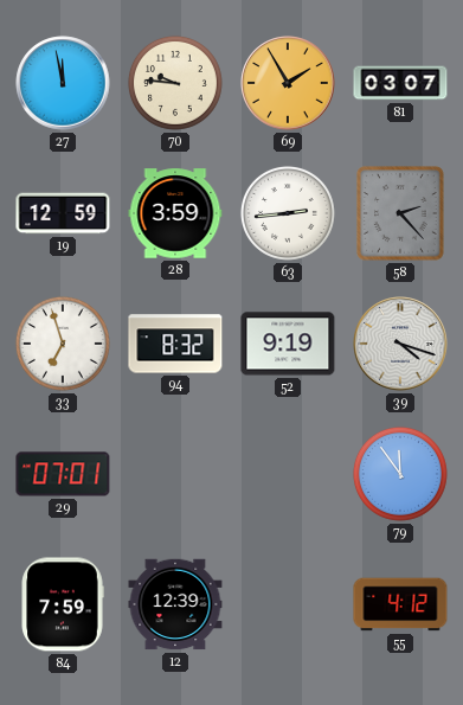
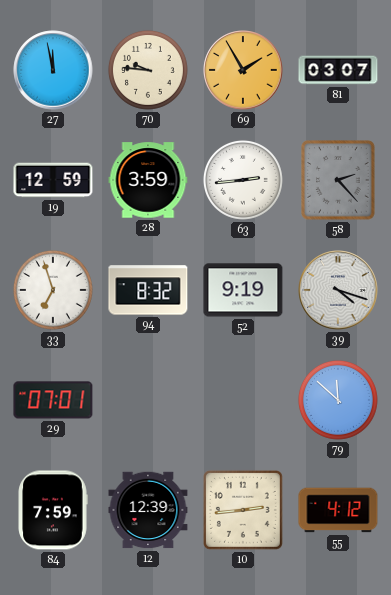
79: 11:54 -> 11:52
10: none -> 2:44
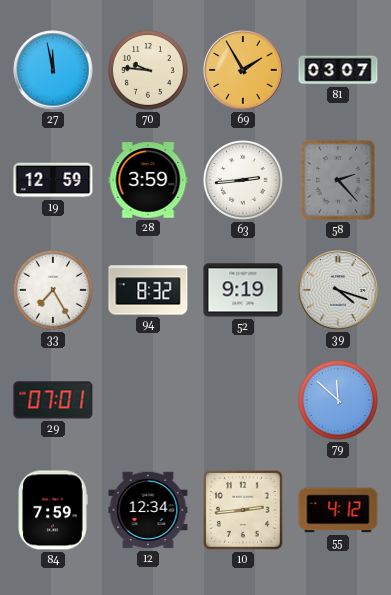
33: 6:57 -> 7:25
12: 12:39 -> 12:34
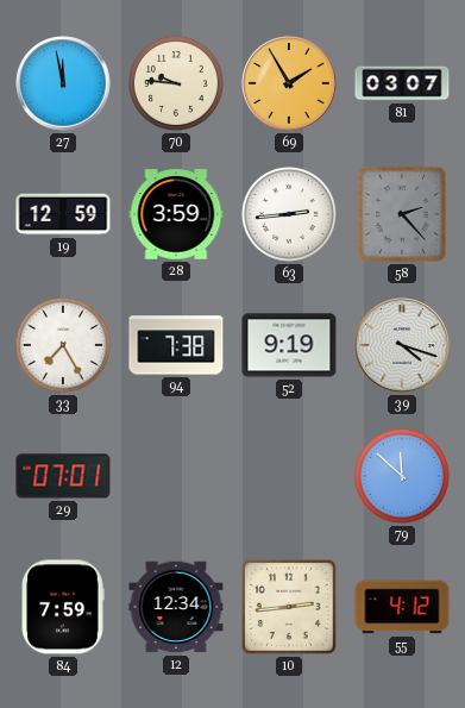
94: 8:32 -> 7:38
